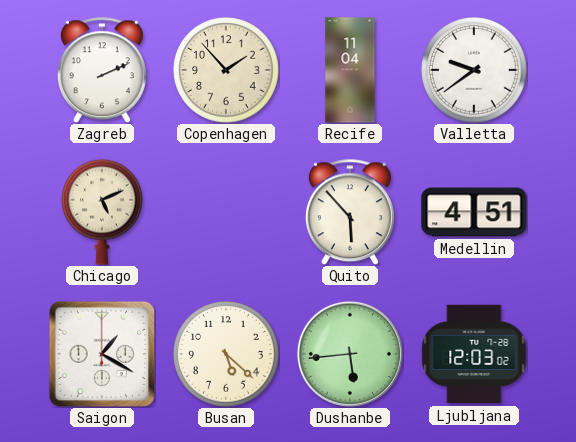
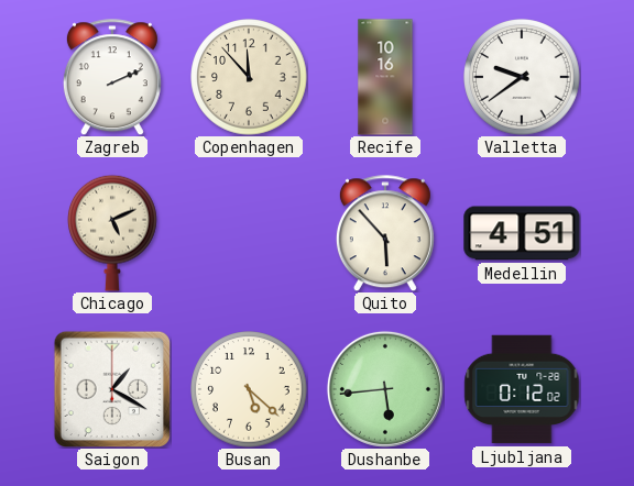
Copenhagen: 1:53 -> 11:53
Recife: 11:04 -> 10:16
Ljubljana: 12:03 -> 0:12
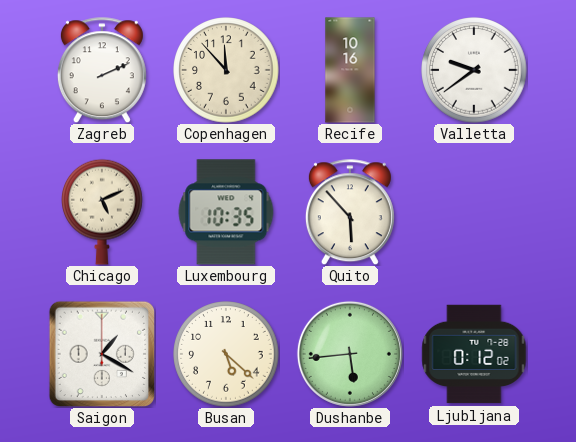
Luxembourg: none -> 10:35
Medellin: 4:51 -> none
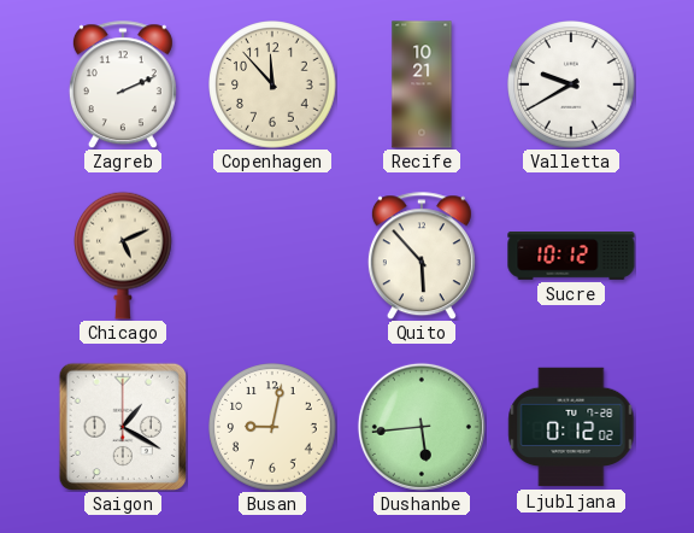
Recife: 10:16 -> 10:21
Valletta: 9:39 -> 9:40
Luxembourg: 10:35 -> none
Sucre: none -> 10:12
Busan: 5:22 -> 9:02
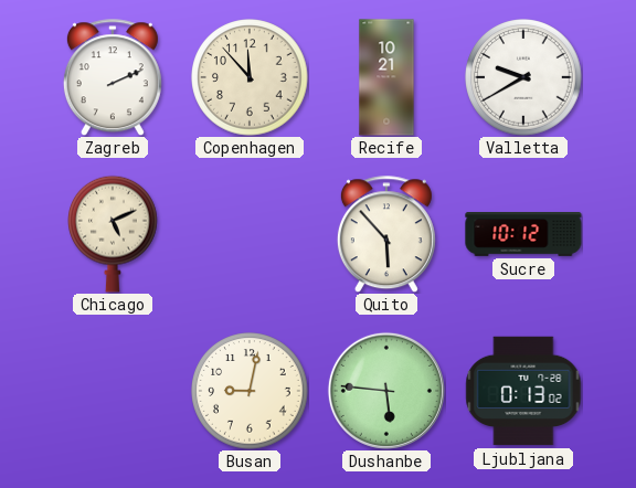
Saigon: 1:20 -> none
Dushanbe: 5:44 -> 5:46
Ljubljana: 0:12 -> 0:13
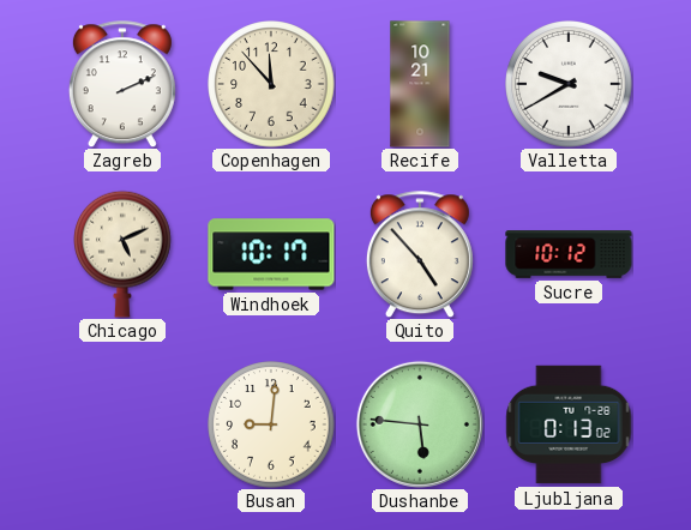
Windhoek: none -> 10:17
Quito: 5:53 -> 4:53
Busan: 9:02 -> 9:01
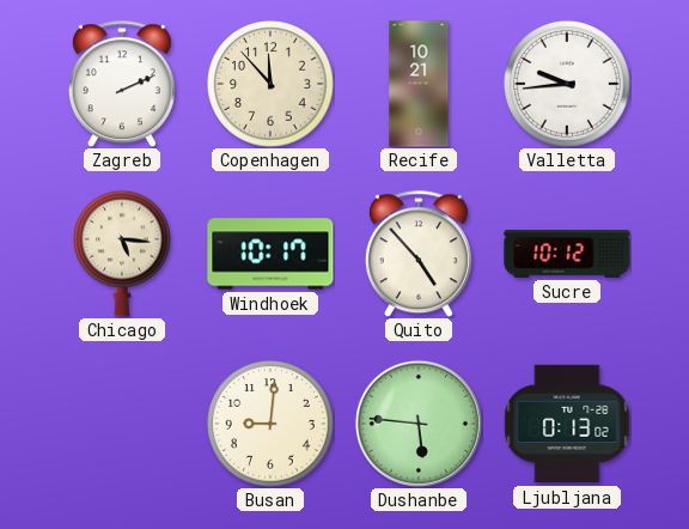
Valletta: 9:40 -> 9:44
Chicago: 5:11 -> 5:16
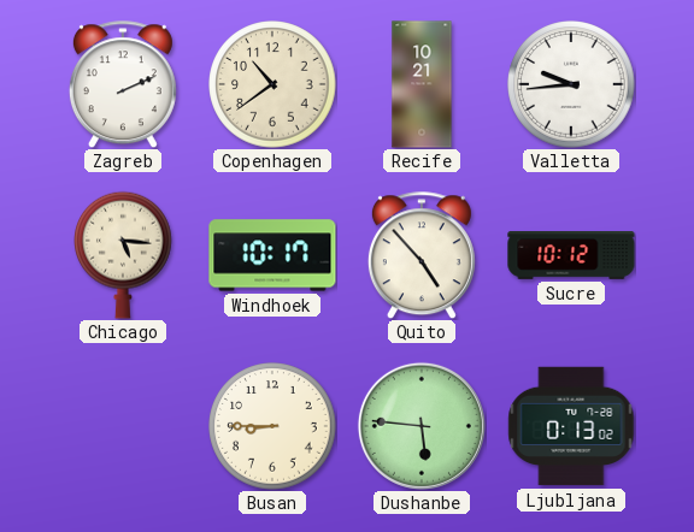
Copenhagen: 11:53 -> 10:39
Busan: 9:01 -> 8:45
